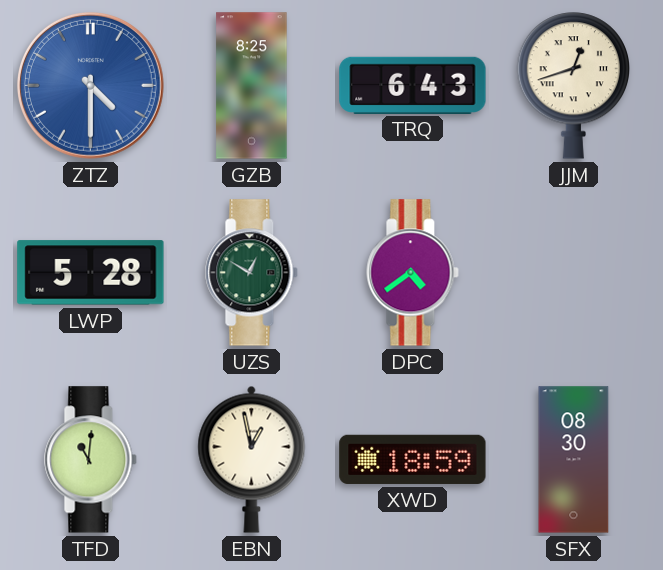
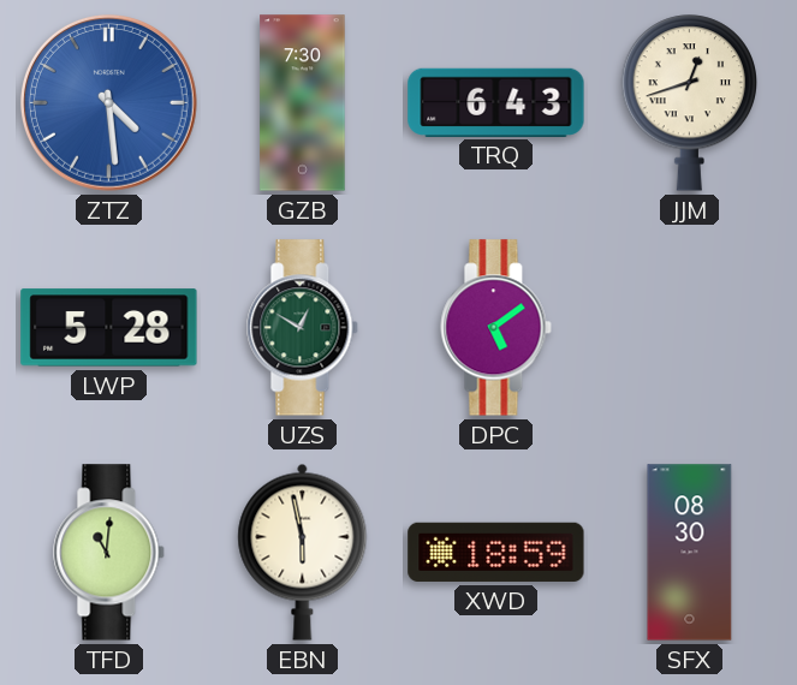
ZTZ: 4:30 -> 4:29
GZB: 8:25 -> 7:30
DPC: 4:39 -> 5:09
EBN: 12:58 -> 5:58
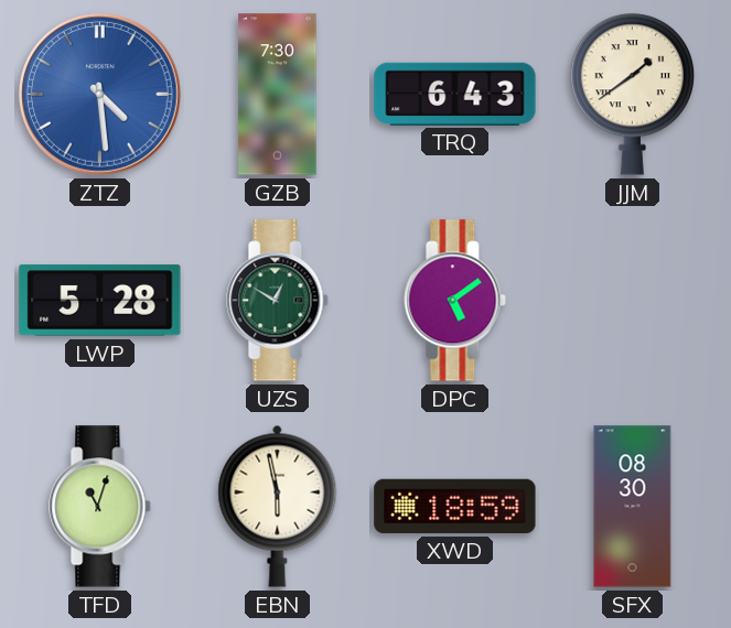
JJM: 12:42 -> 1:39
TFD: 11:01 -> 11:03
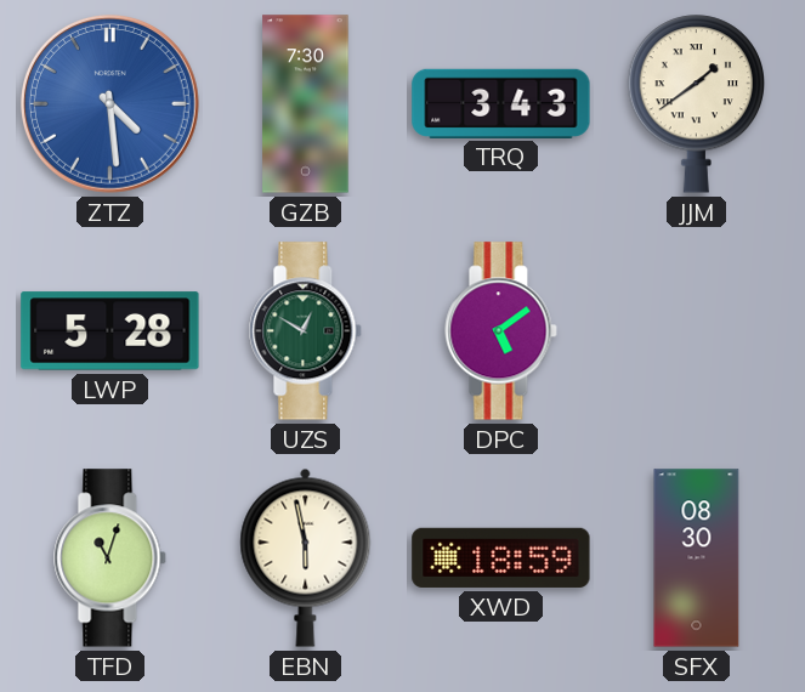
TRQ: 6:43 -> 3:43
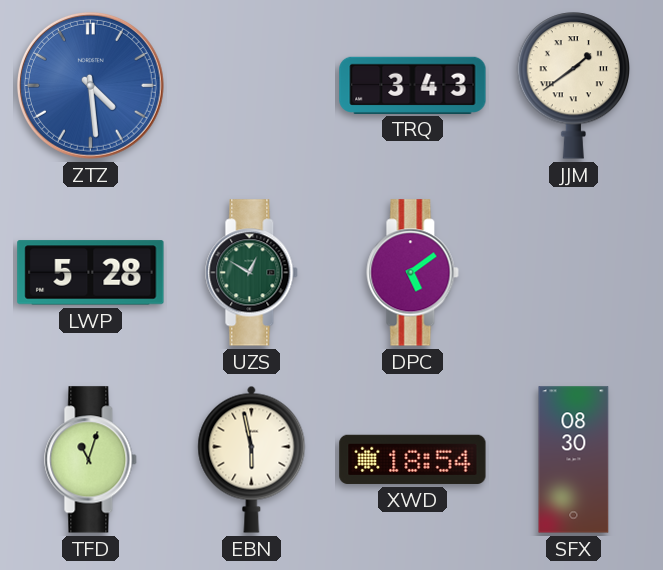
GZB: 7:30 -> none
XWD: 18:59 -> 18:54
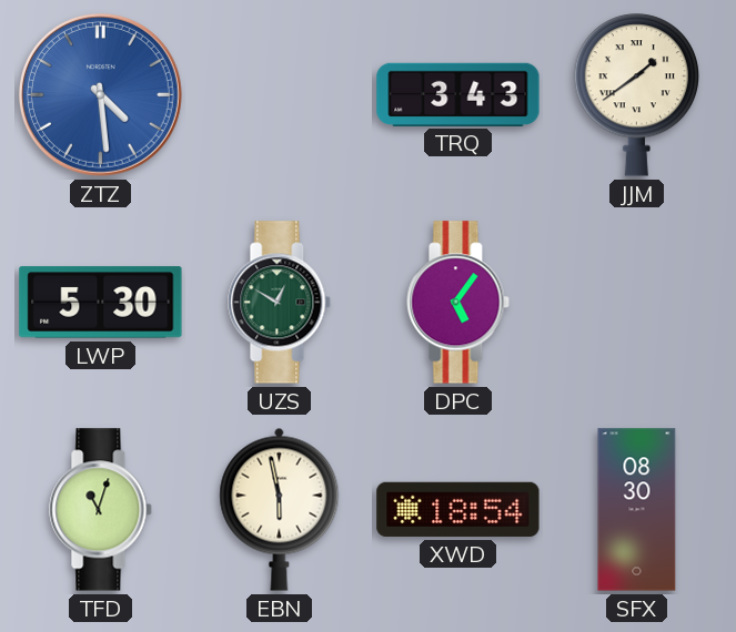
LWP: 5:28 -> 5:30
DPC: 5:09 -> 5:06
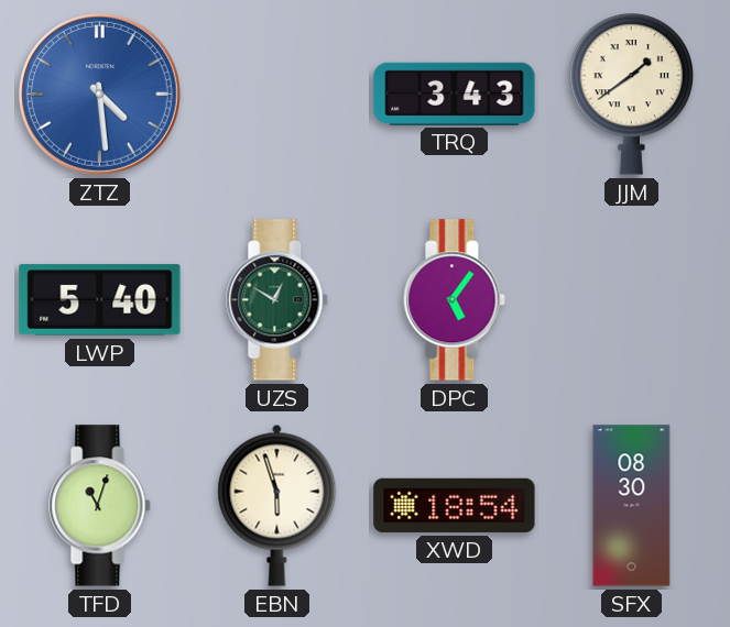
LWP: 5:30 -> 5:40
EBN: 5:58 -> 5:57
